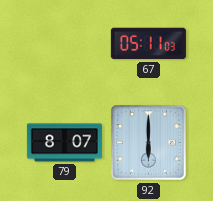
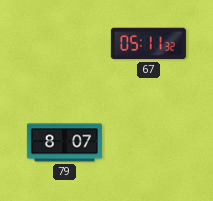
67: 05:11:03 -> 05:11:32
92: 6:00 -> none
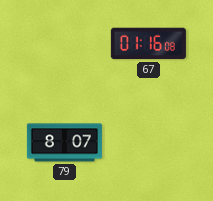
67: 05:11 -> 01:16
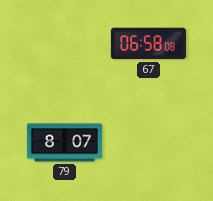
67: 01:16 -> 06:58
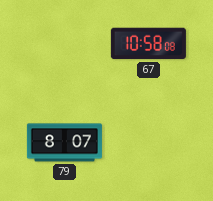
67: 06:58 -> 10:58
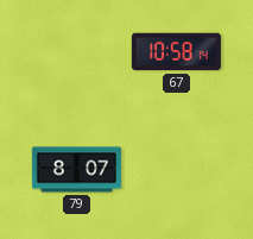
67: 10:58:08 -> 10:58:14
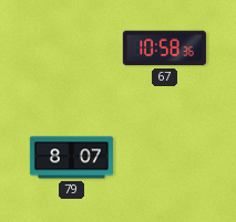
67: 10:58:14 -> 10:58:36
